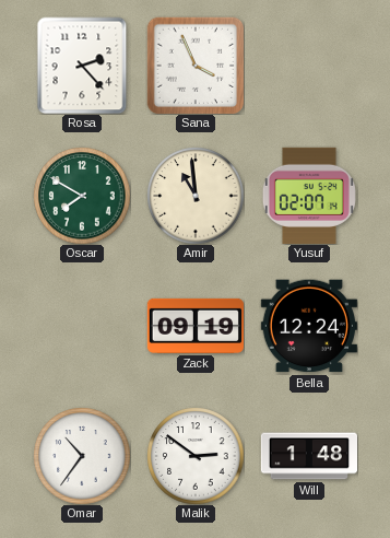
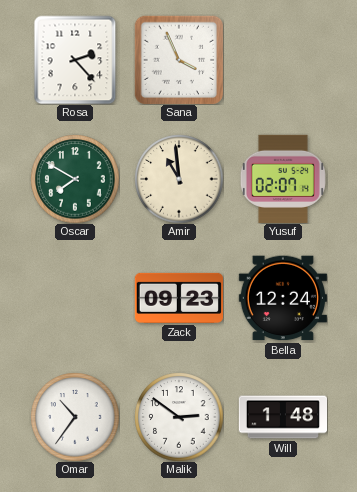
Zack: 09:19 -> 09:23
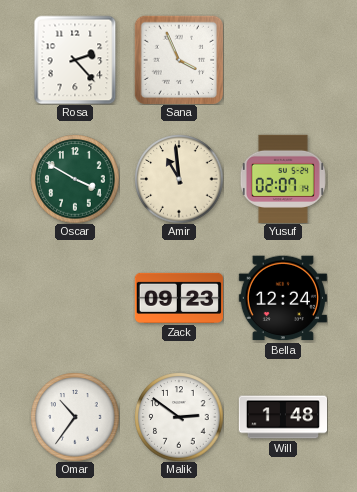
Oscar: 7:50 -> 3:50
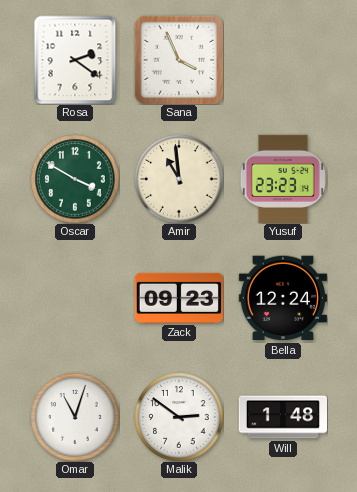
Rosa: 2:23 -> 2:21
Yusuf: 02:07 -> 23:23
Omar: 10:36 -> 11:03
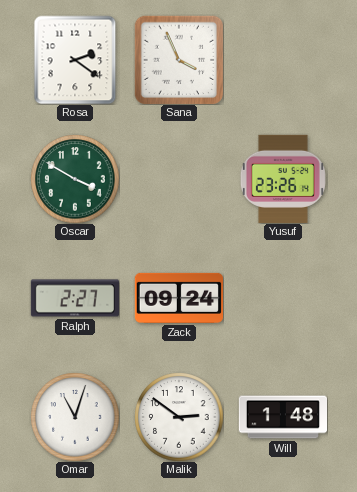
Amir: 10:59 -> none
Yusuf: 23:23 -> 23:26
Ralph: none -> 2:27
Zack: 09:23 -> 09:24
Bella: 12:24 -> none
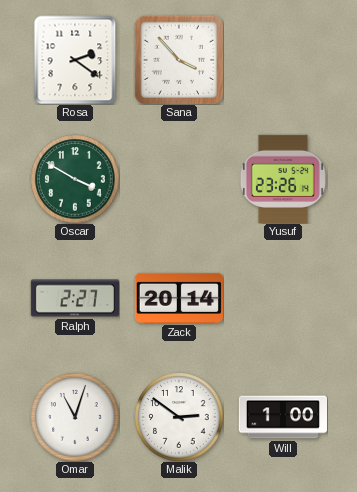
Sana: 3:56 -> 3:53
Zack: 09:24 -> 20:14
Will: 1:48 -> 1:00
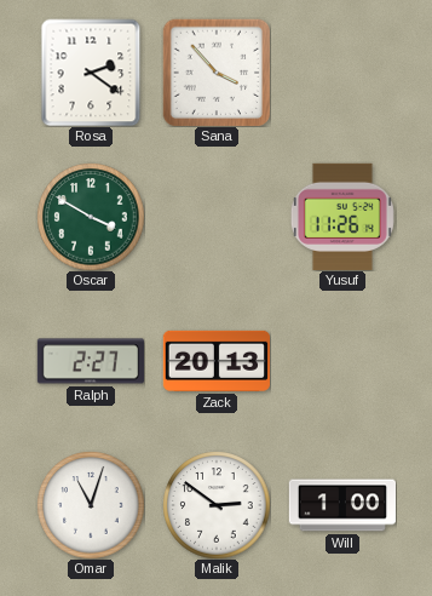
Yusuf: 23:26 -> 11:26
Zack: 20:14 -> 20:13
